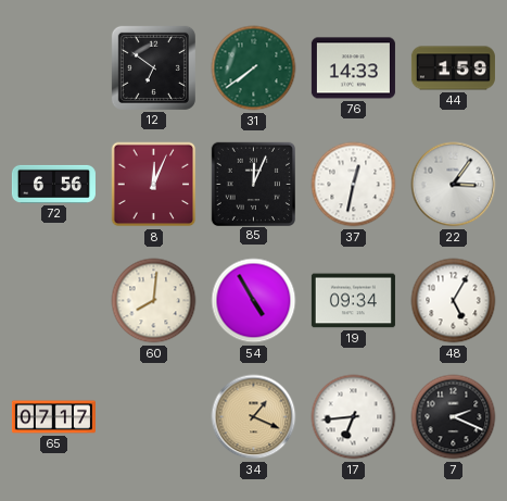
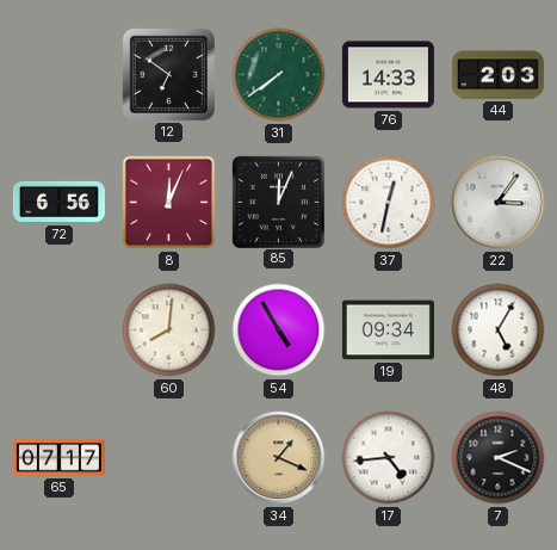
44: 1:59 -> 2:03
17: 6:44 -> 4:44
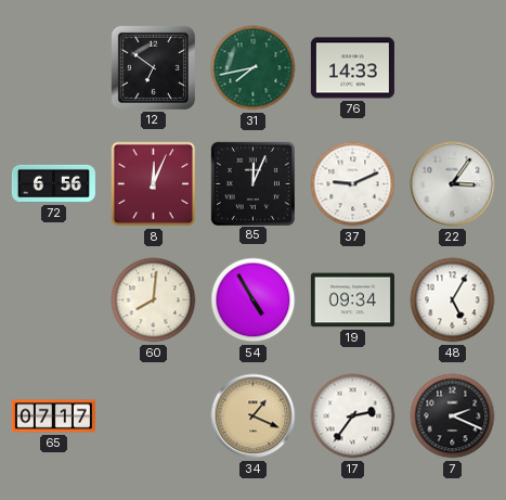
31: 7:39 -> 7:43
44: 2:03 -> none
37: 12:32 -> 9:11
17: 4:44 -> 2:36
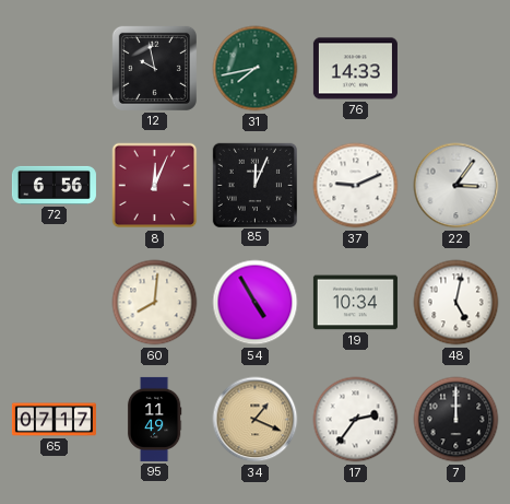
12: 6:51 -> 9:58
19: 09:34 -> 10:34
48: 5:05 -> 5:02
95: none -> 11:49
7: 2:19 -> 12:00
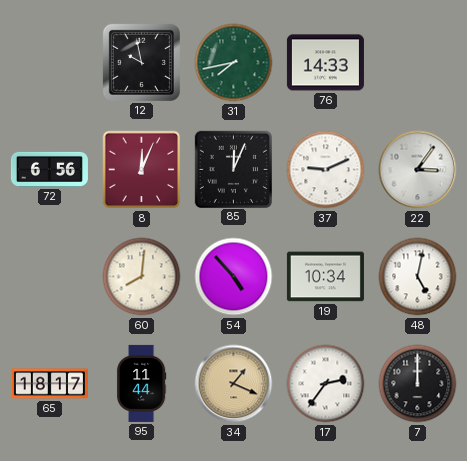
54: 4:55 -> 4:53
65: 07:17 -> 18:17
95: 11:49 -> 11:44
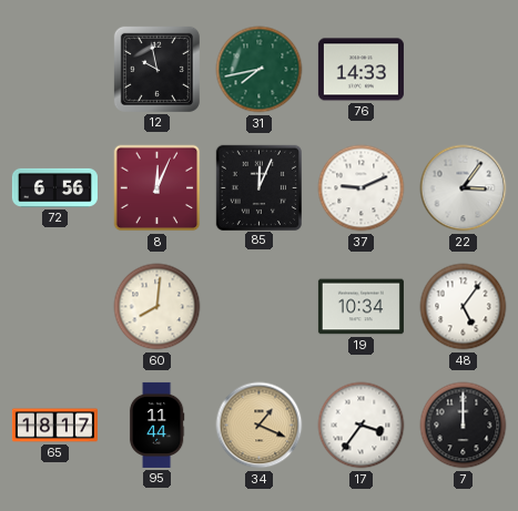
54: 4:53 -> none
48: 5:02 -> 5:06
17: 2:36 -> 3:36
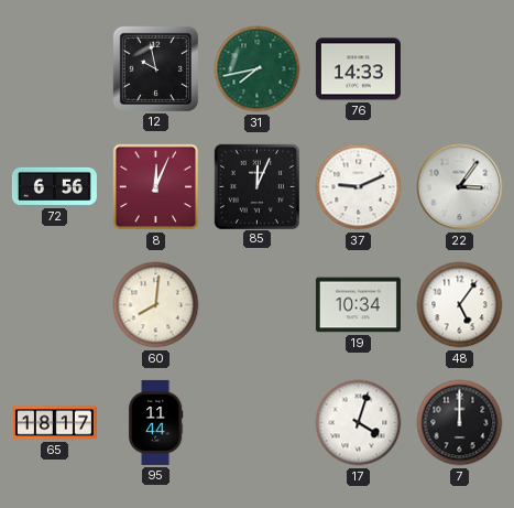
34: 1:19 -> none
17: 3:36 -> 4:03
